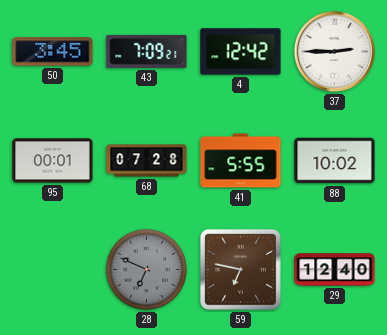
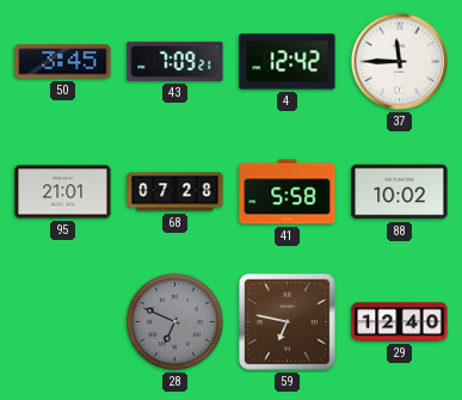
37: 2:45 -> 11:45
95: 00:01 -> 21:01
41: 5:55 -> 5:58
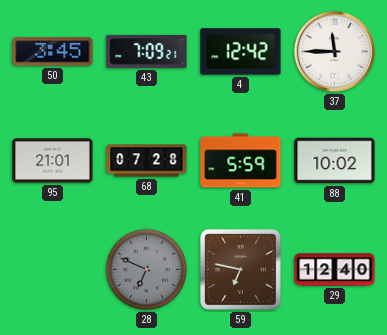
41: 5:58 -> 5:59
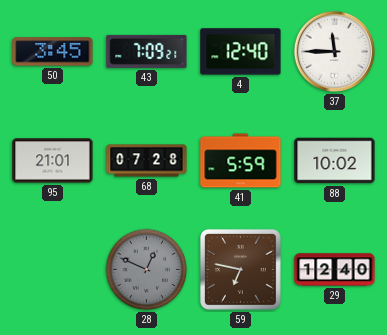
4: 12:42 -> 12:40
28: 6:49 -> 12:49
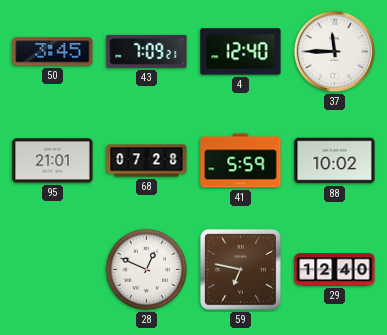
28 dial: grey -> white
